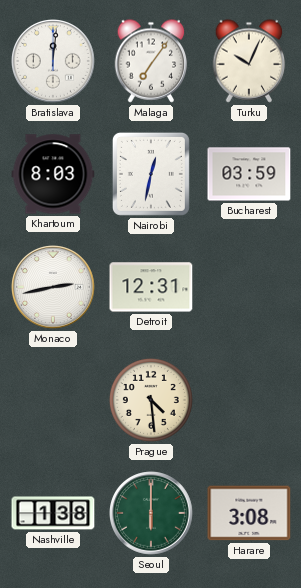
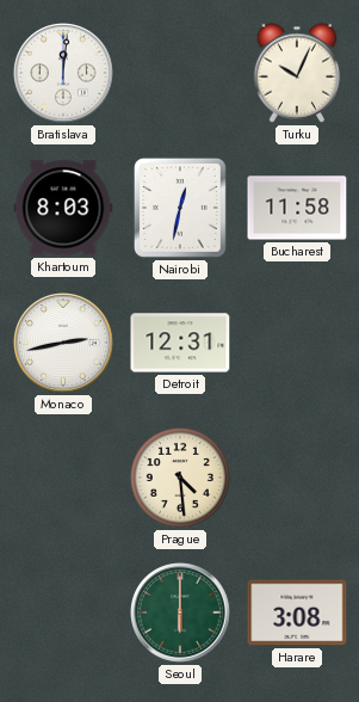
Malaga: 7:06 -> none
Bucharest: 03:59 -> 11:58
Nashville: 1:38 -> none
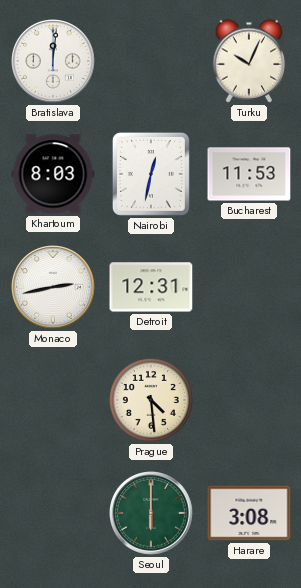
Bucharest: 11:58 -> 11:53
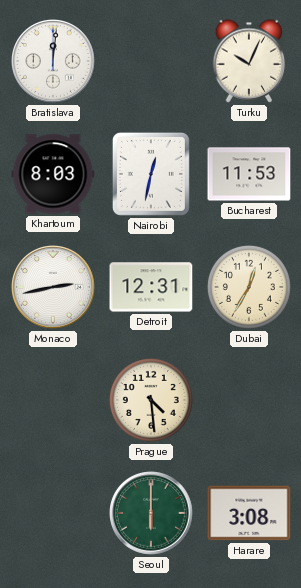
Dubai: none -> 12:35
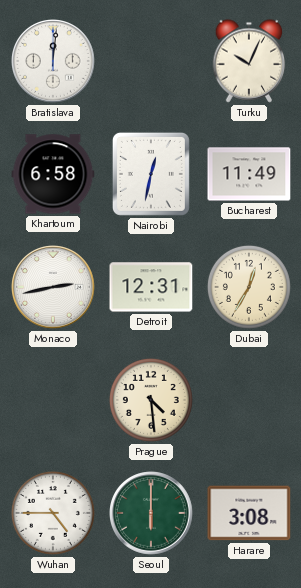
Khartoum: 8:03 -> 6:58
Bucharest: 11:53 -> 11:49
Wuhan: none -> 4:45
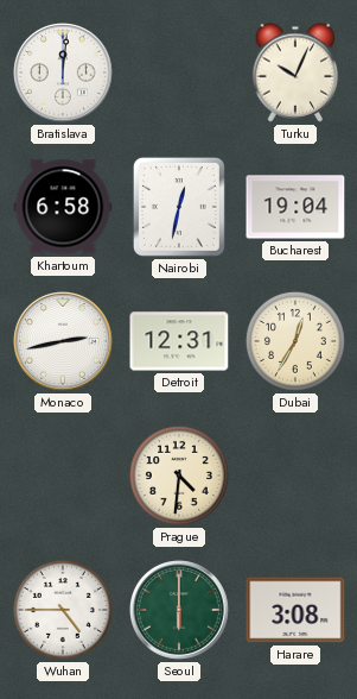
Bucharest: 11:49 -> 19:04
Prague: 4:29 -> 4:31
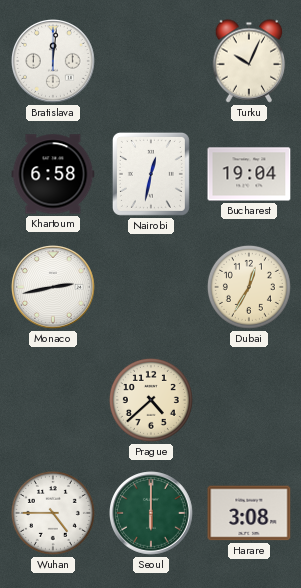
Detroit: 12:31 -> none
Prague: 4:31 -> 4:38
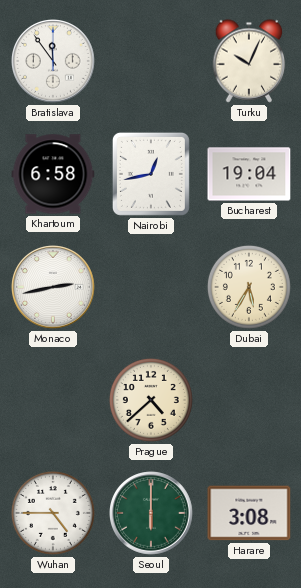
Bratislava: 12:01 -> 11:54
Nairobi: 12:32 -> 12:43
Dubai: 12:35 -> 5:35
